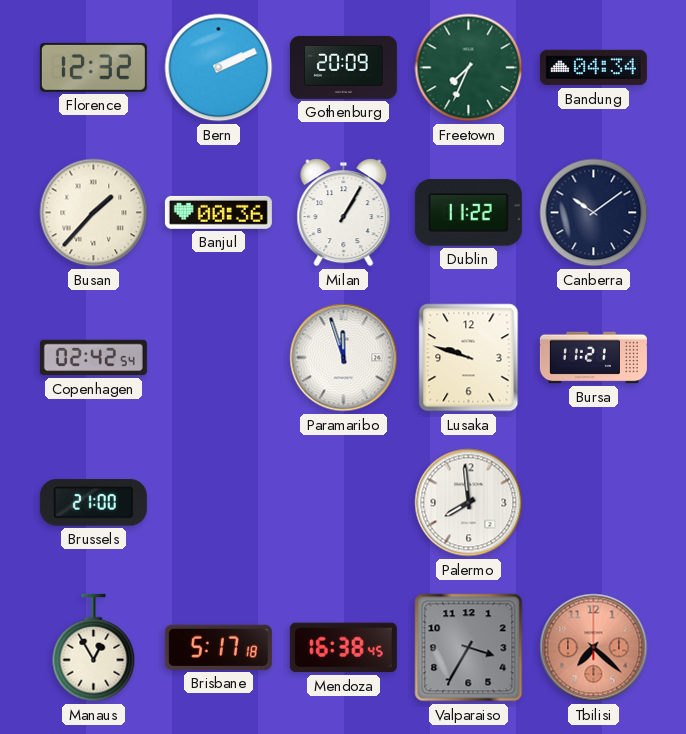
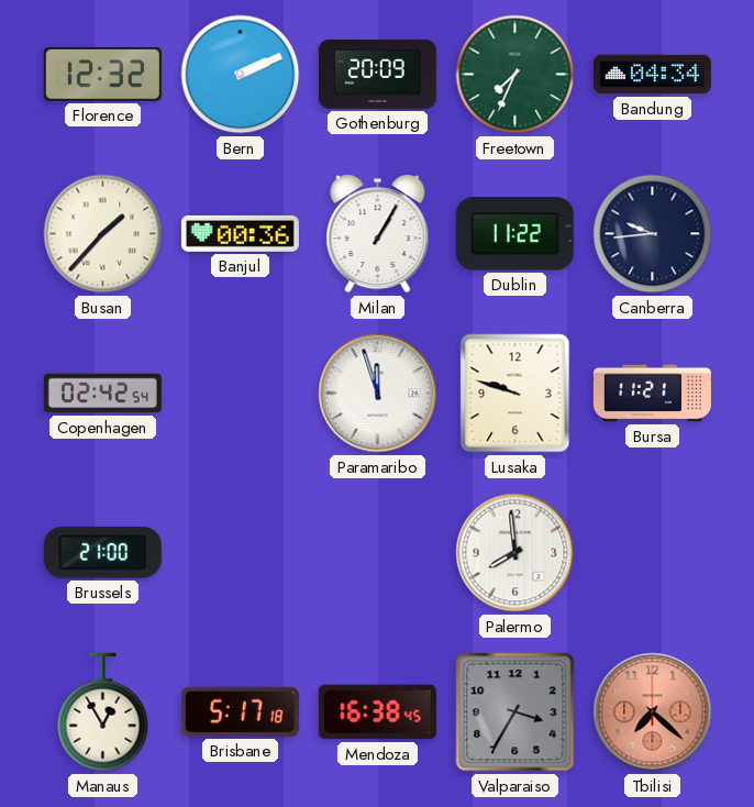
Canberra: 10:09 -> 9:44
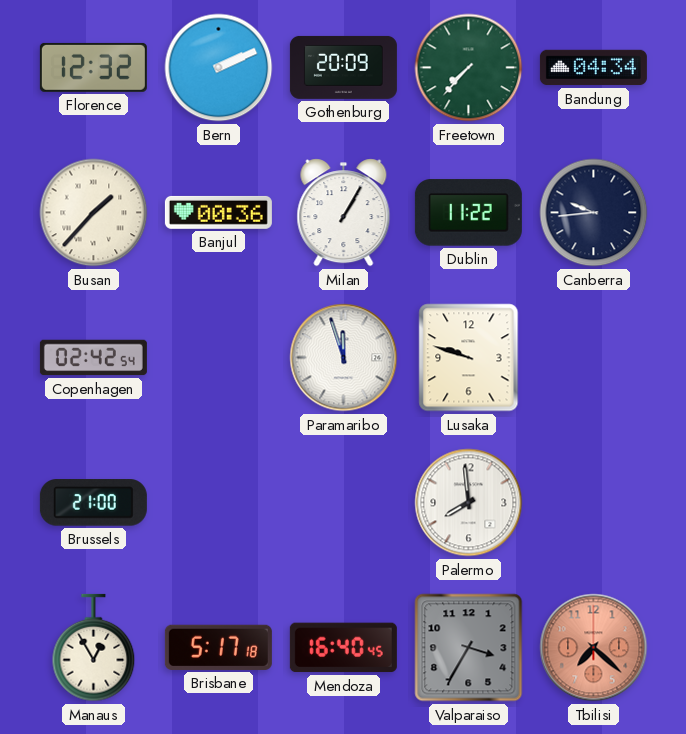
Freetown: 7:34 -> 7:37
Bursa: 11:21 -> none
Mendoza: 16:38 -> 16:40
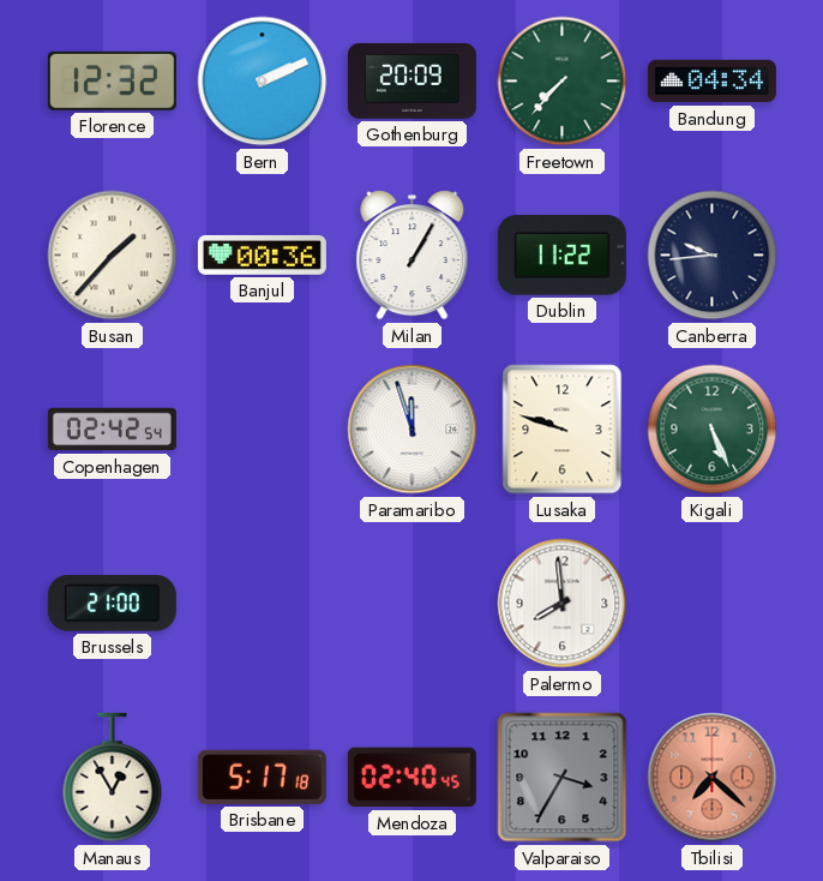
Kigali: none -> 5:26
Mendoza: 16:40 -> 02:40
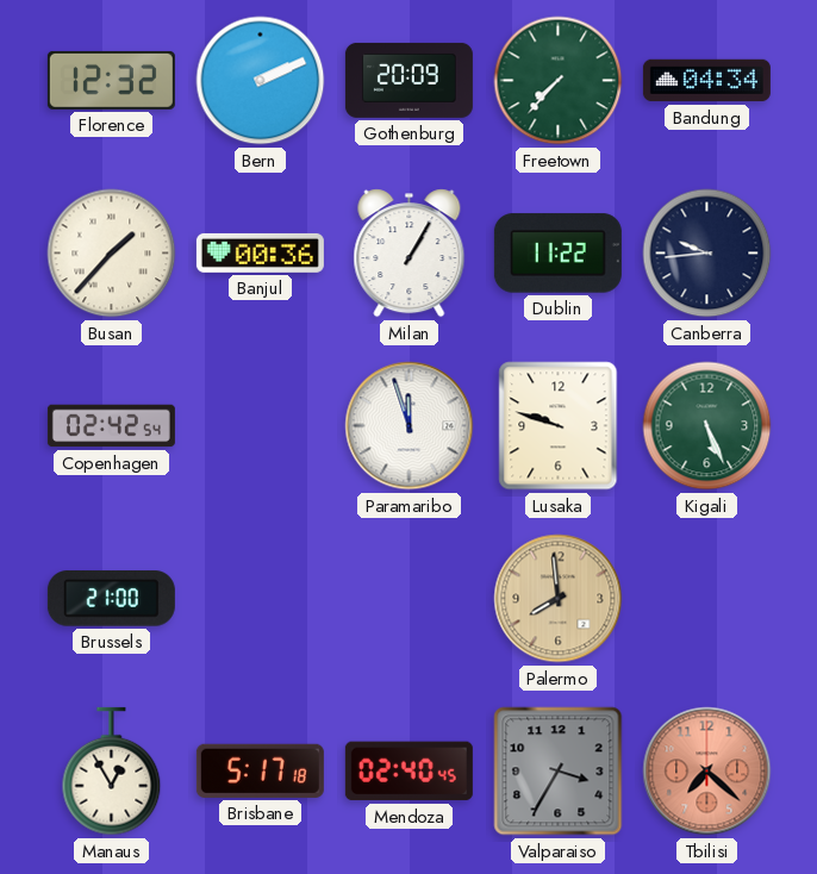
Palermo dial: white -> champagne
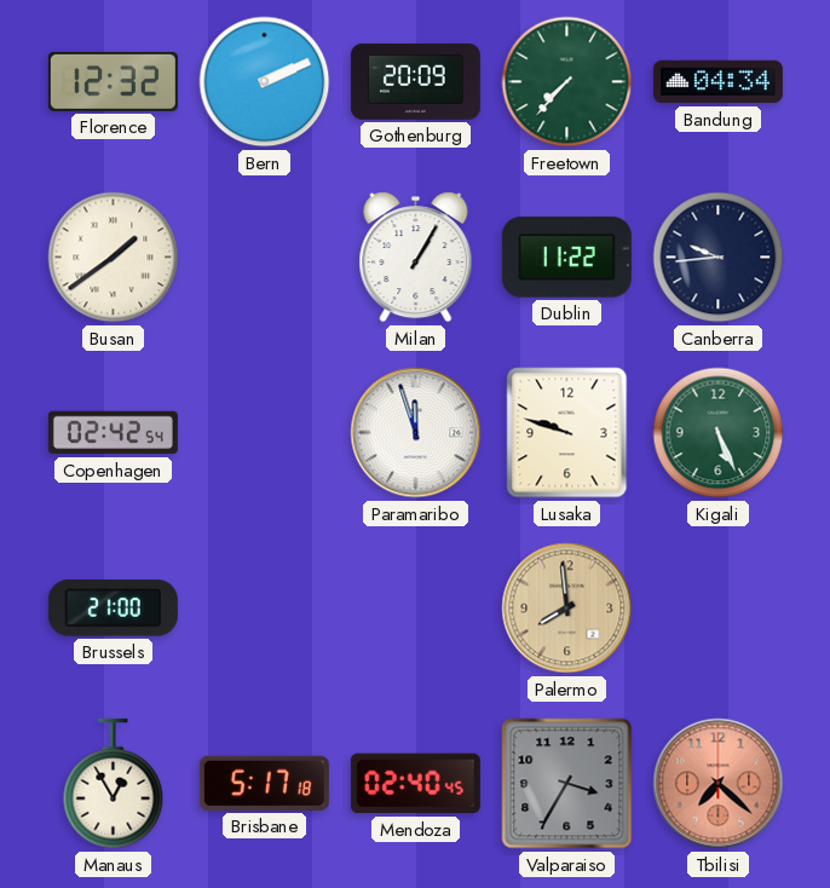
Busan: 1:37 -> 1:39
Banjul: 00:36 -> none
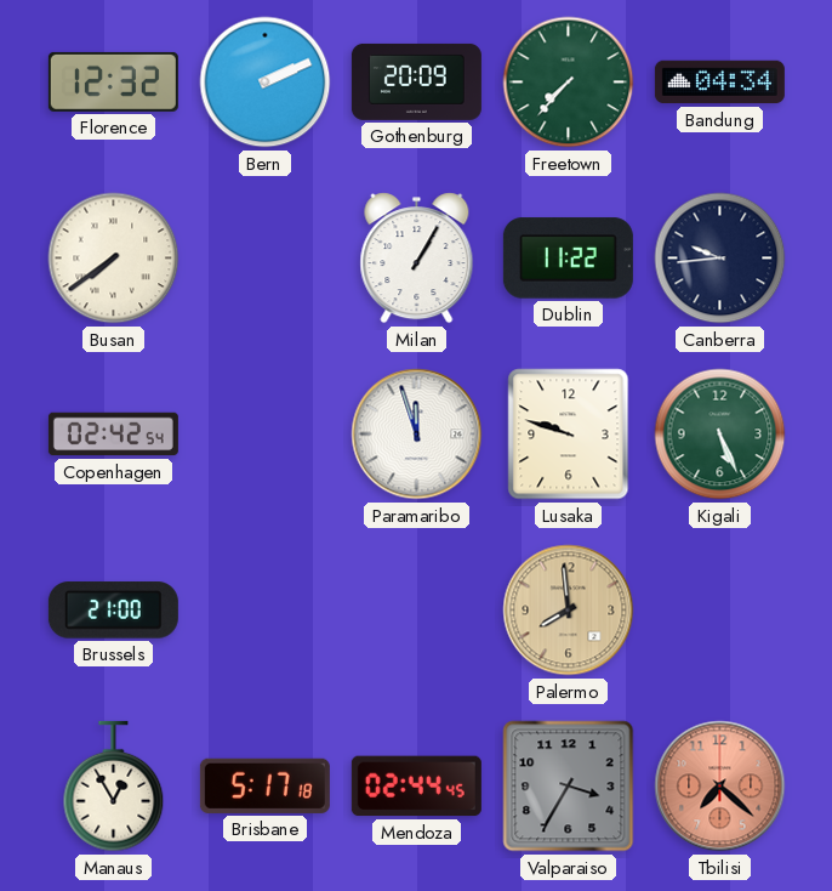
Busan: 1:39 -> 7:39
Mendoza: 02:40 -> 02:44
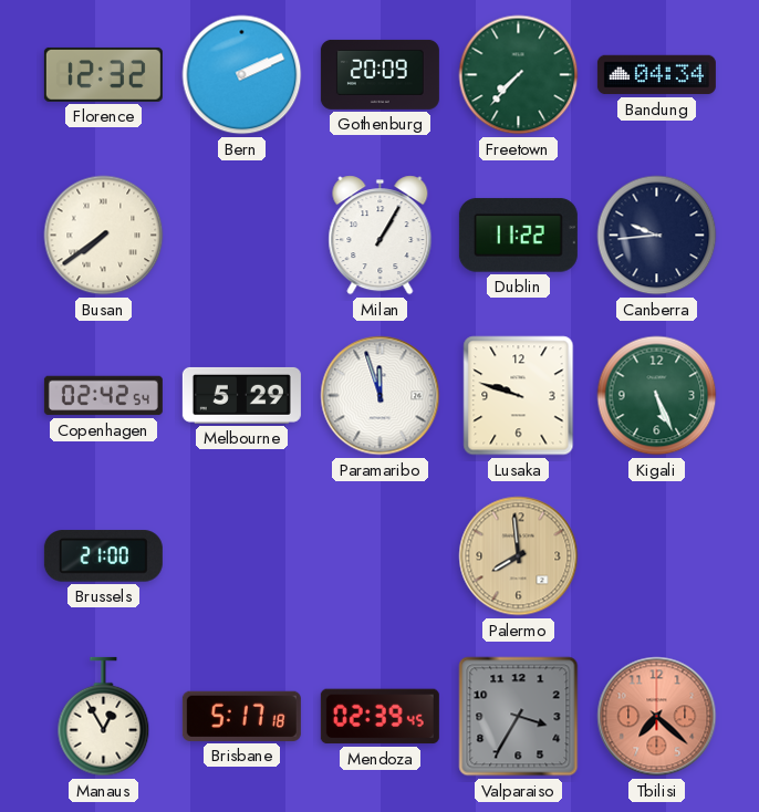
Melbourne: none -> 5:29
Mendoza: 02:44 -> 02:39
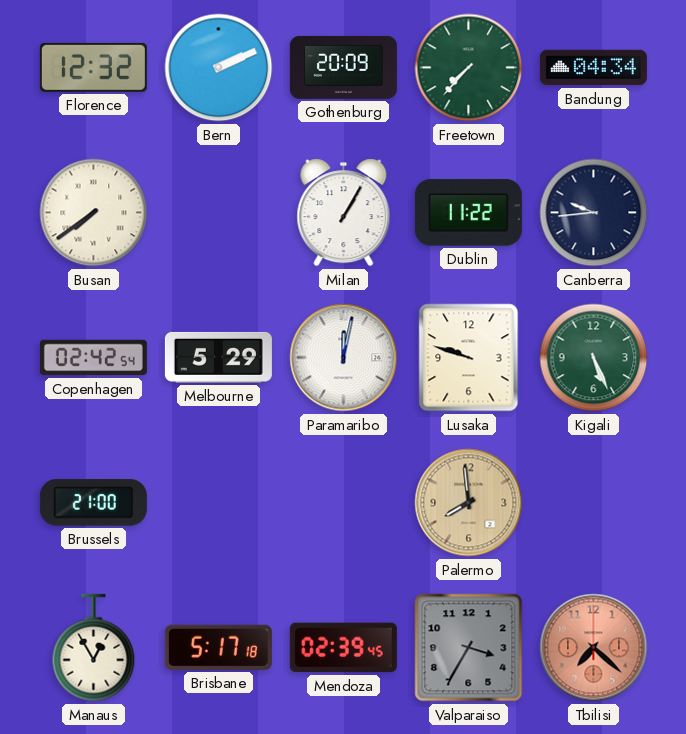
Paramaribo: 11:57 -> 12:02
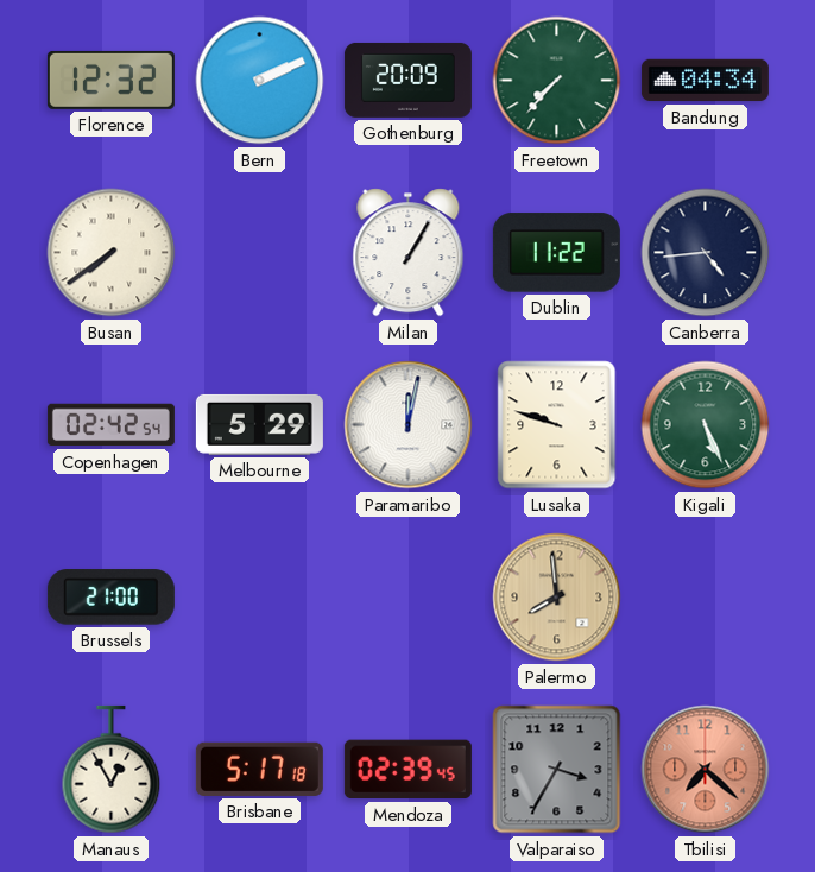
Canberra: 9:44 -> 4:44
